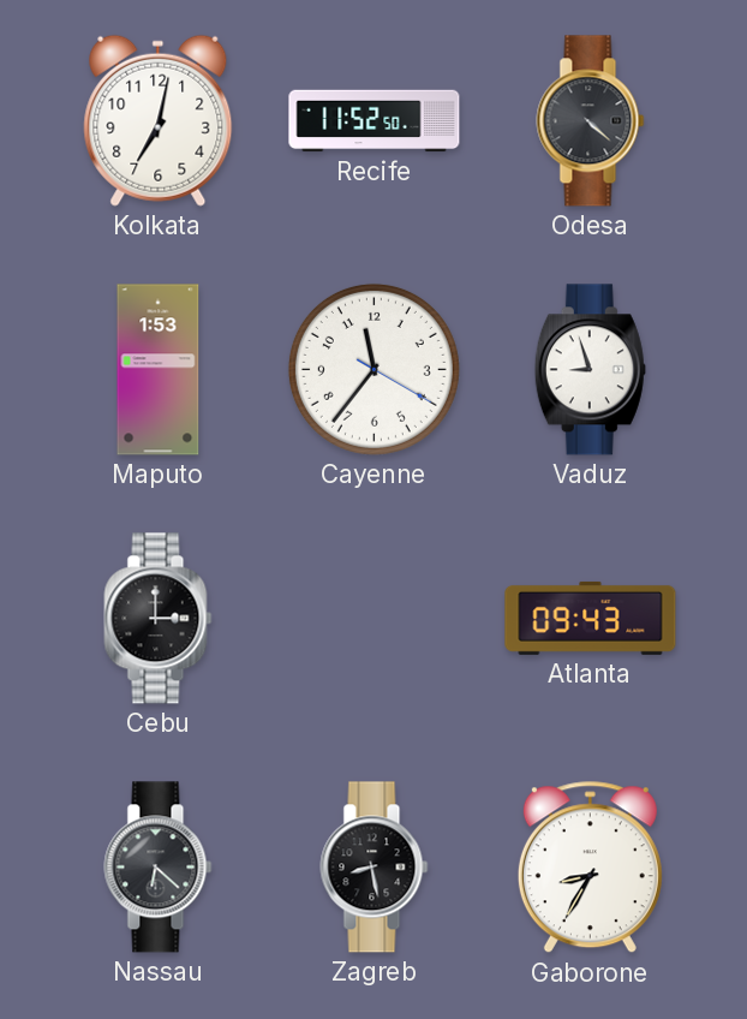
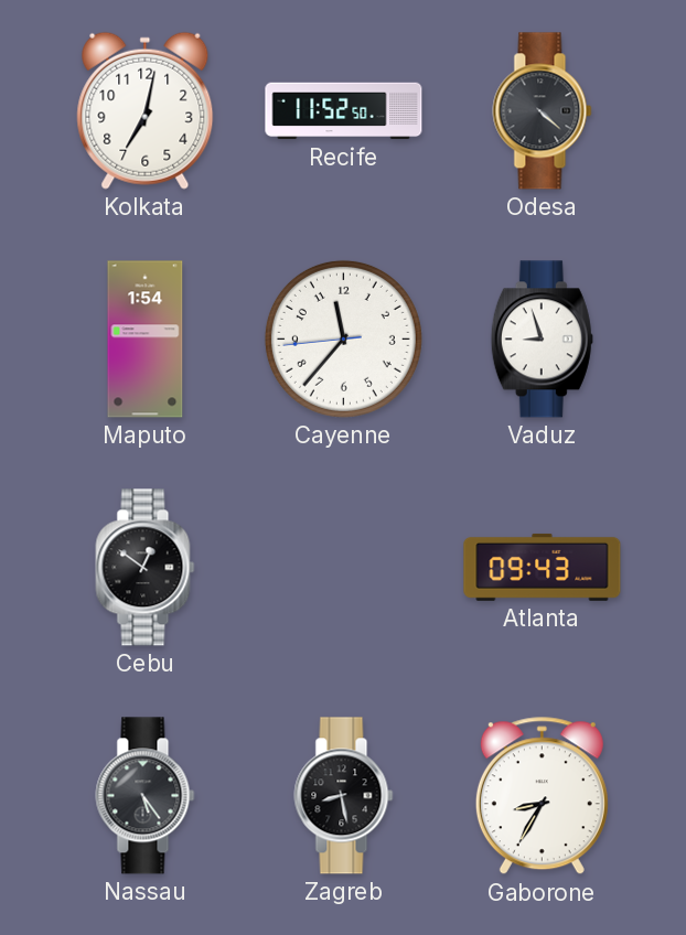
Maputo: 1:53 -> 1:54
Cayenne: 11:36:20 -> 11:36:44
Cebu: 3:00 -> 12:51
Nassau: 6:22 -> 5:24
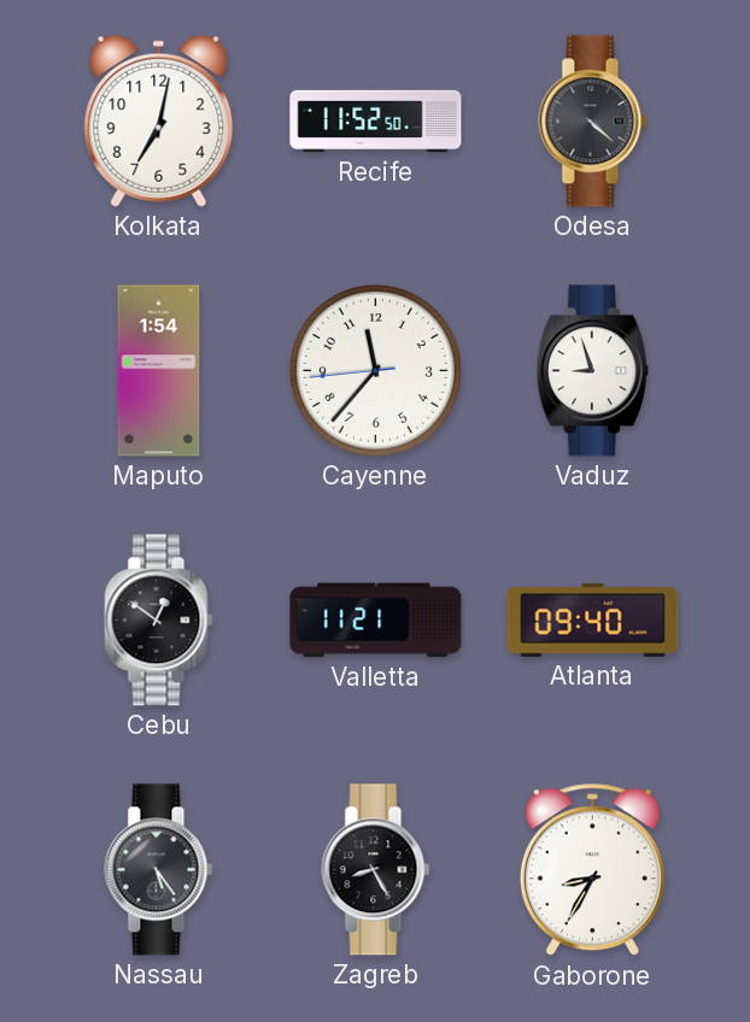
Valletta: none -> 11:21
Atlanta: 09:43 -> 09:40
Zagreb: 8:28 -> 8:25
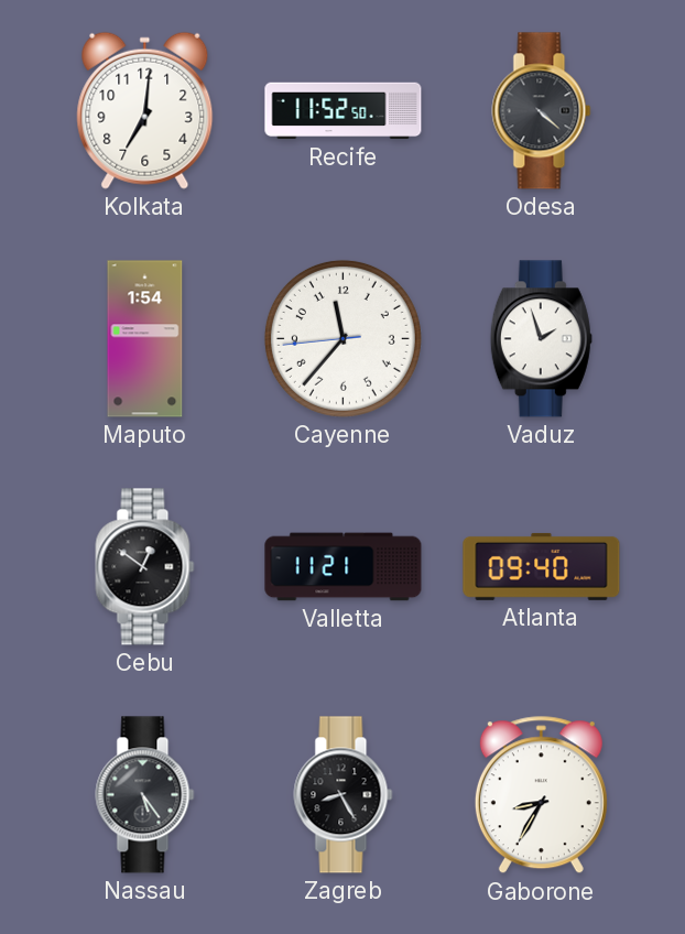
Kolkata: 7:02 -> 7:01
Vaduz: 8:57 -> 1:57
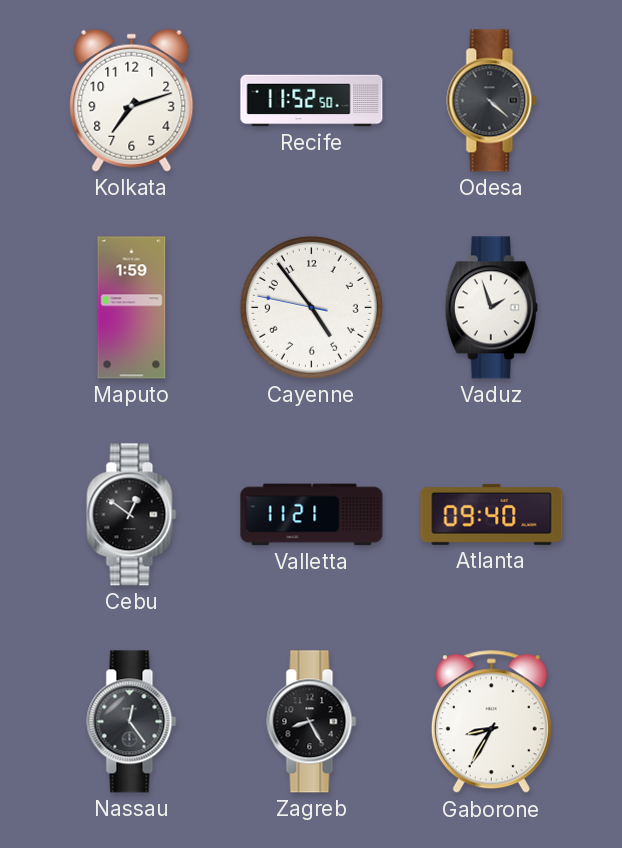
Kolkata: 7:01 -> 7:12
Maputo: 1:54 -> 1:59
Cayenne: 11:36 -> 4:53
Nassau: 5:24 -> 12:24
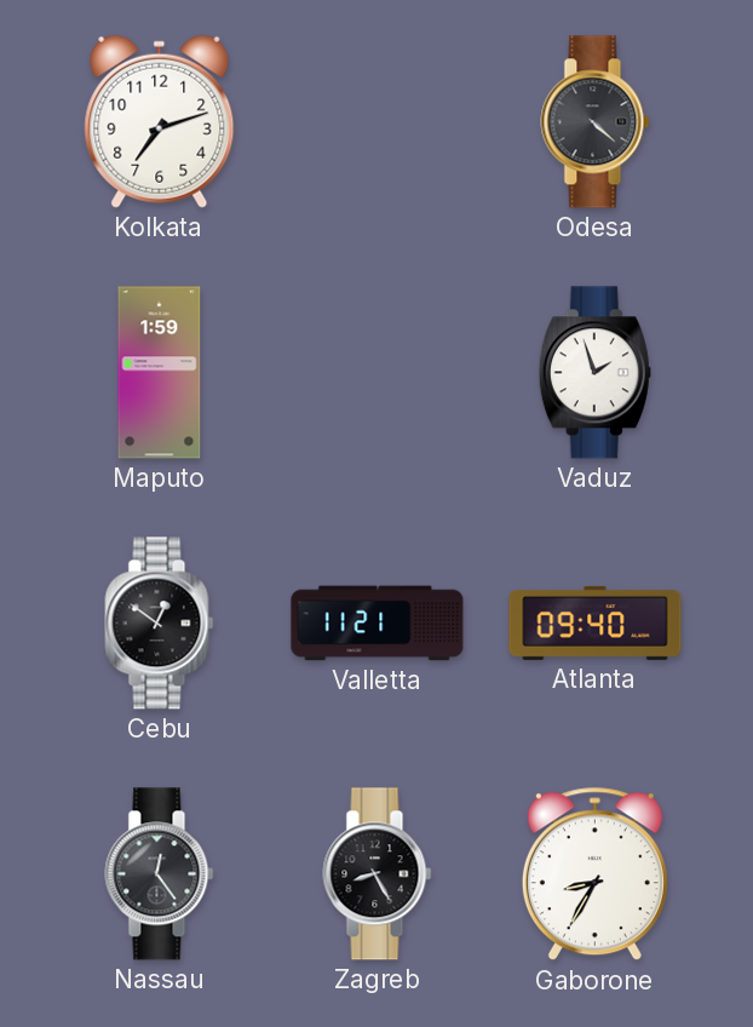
Recife: 11:52 -> none
Cayenne: 4:53 -> none
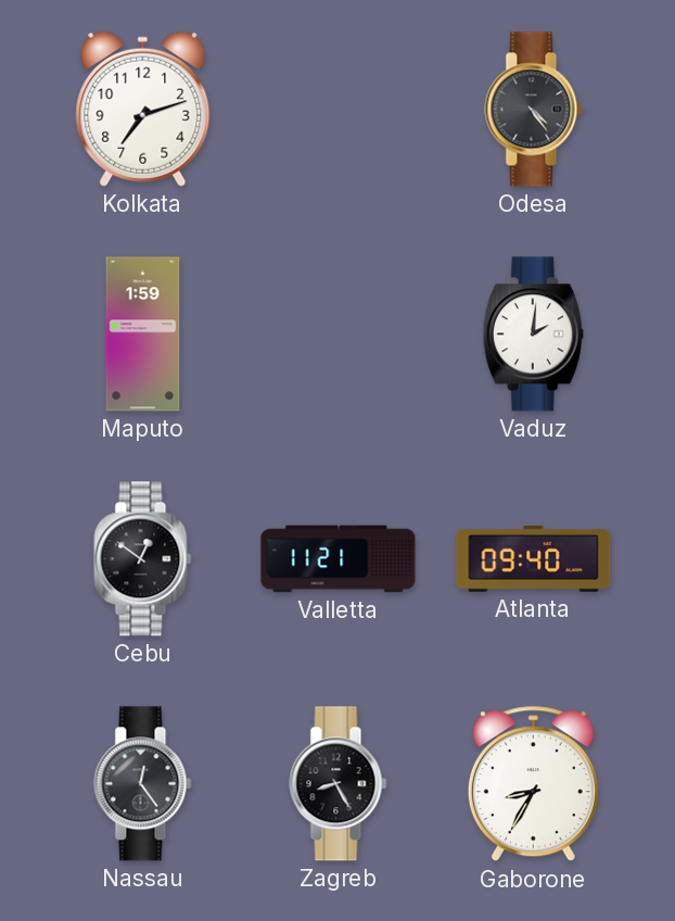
Odesa: 4:22 -> 4:24
Vaduz: 1:57 -> 2:01
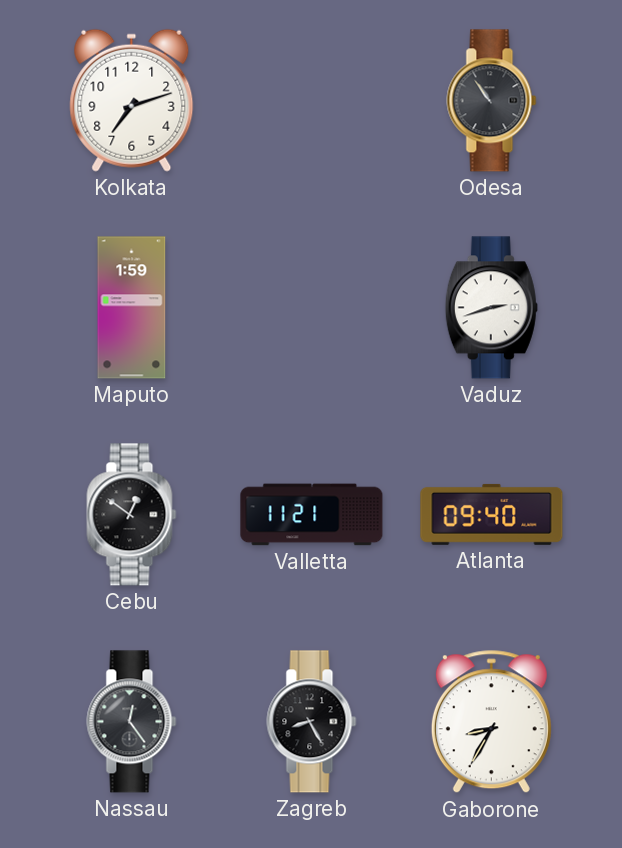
Odesa: 4:24 -> 10:54
Vaduz: 2:01 -> 2:42
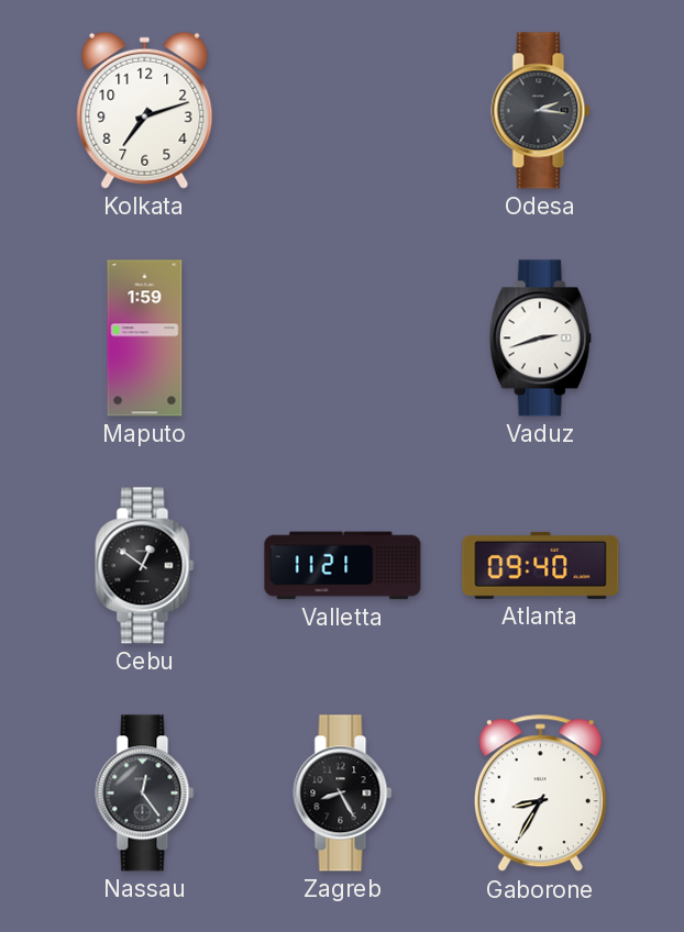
Odesa: 10:54 -> 2:16
